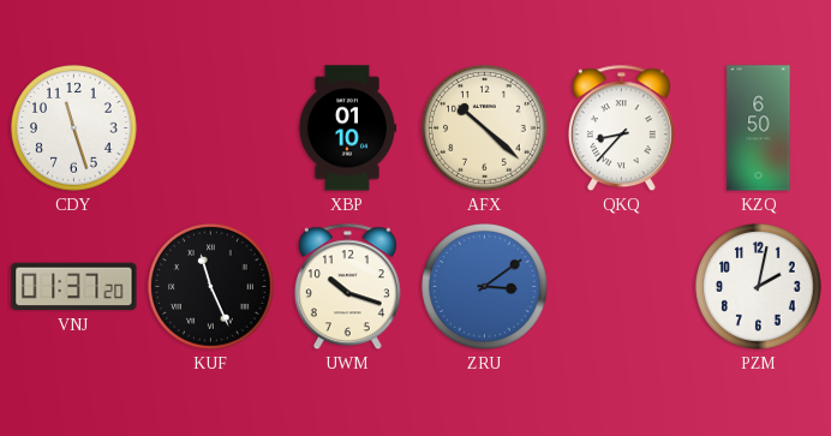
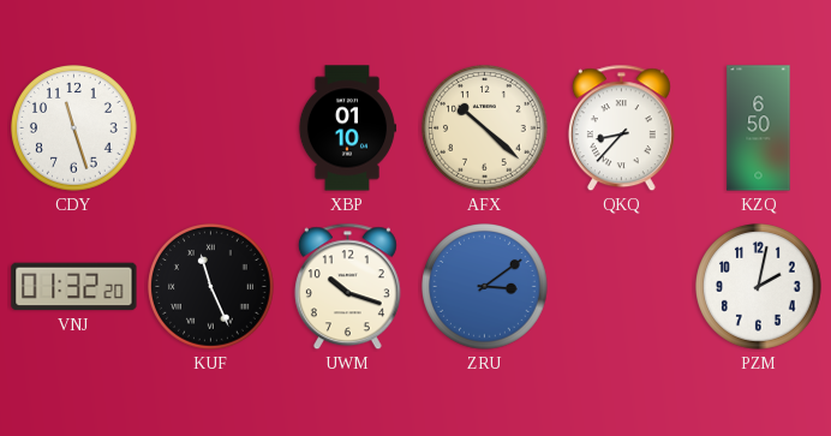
VNJ: 01:37 -> 01:32
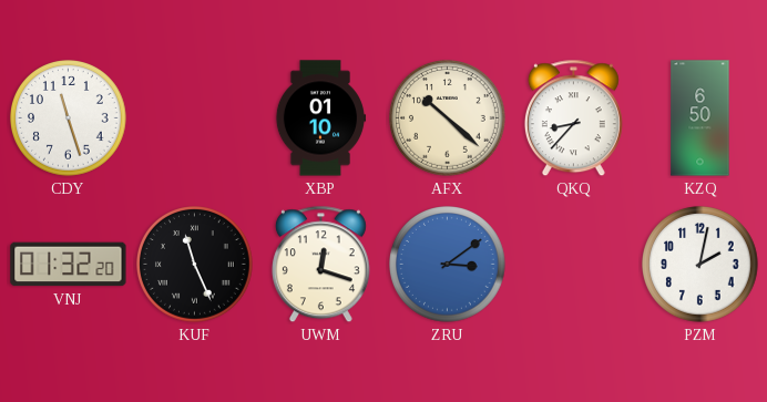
UWM: 10:18 -> 12:18
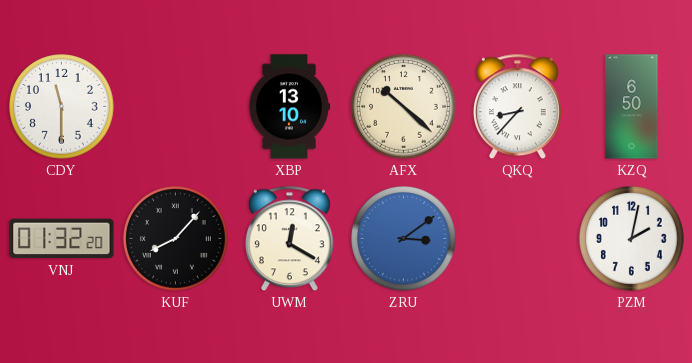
CDY: 11:27 -> 11:30
XBP: 01:10 -> 13:10
KUF: 11:26 -> 8:07
UWM: 12:18 -> 12:20
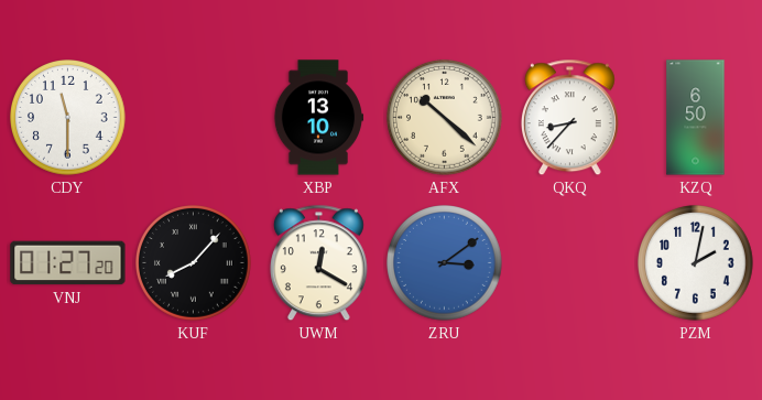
VNJ: 01:32 -> 01:27
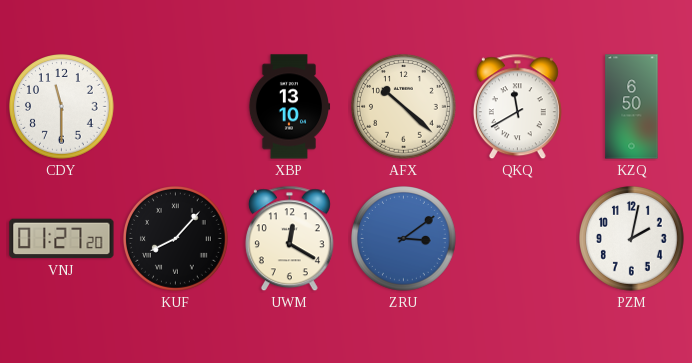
QKQ: 8:37 -> 11:40
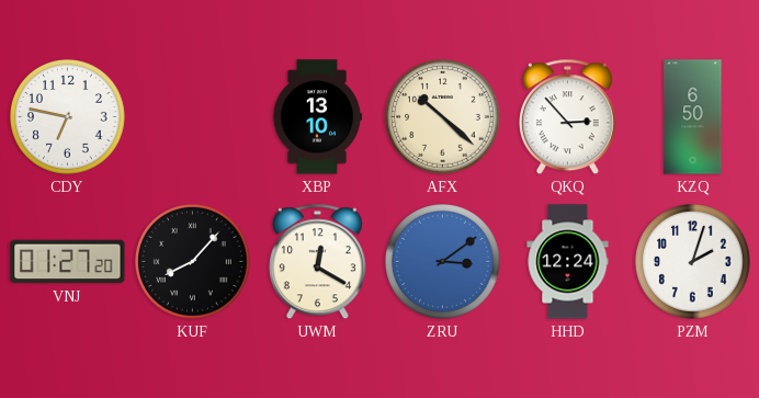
CDY: 11:30 -> 6:47
QKQ: 11:40 -> 2:53
HHD: none -> 12:24
PZM: 2:02 -> 2:03
